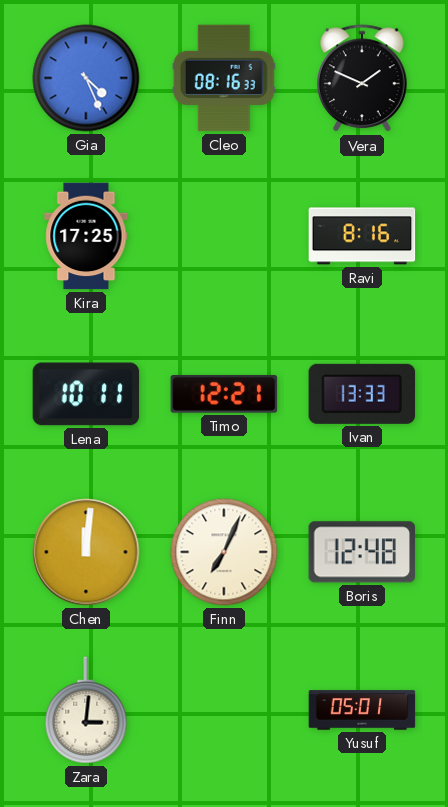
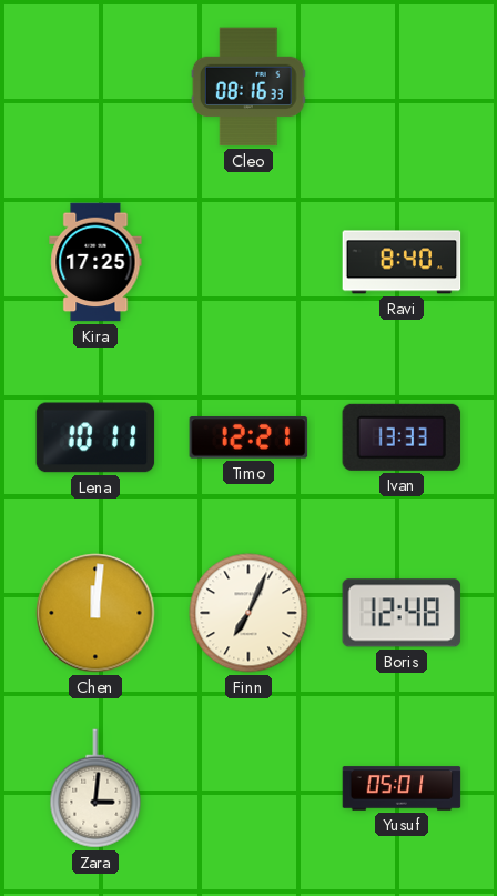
Gia: 4:26 -> none
Vera: 1:49 -> none
Ravi: 8:16 -> 8:40
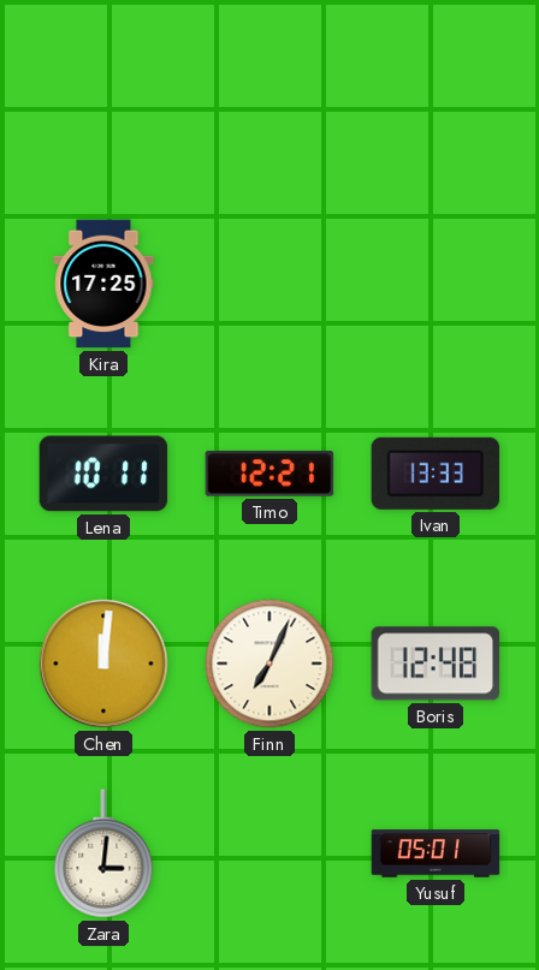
Cleo: 08:16 -> none
Ravi: 8:40 -> none
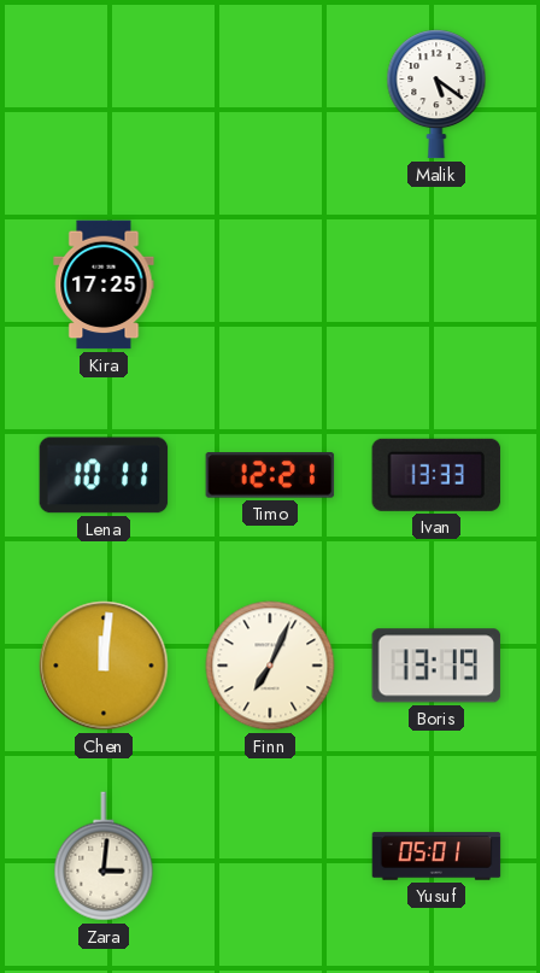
Malik: none -> 5:21
Boris: 12:48 -> 13:19
